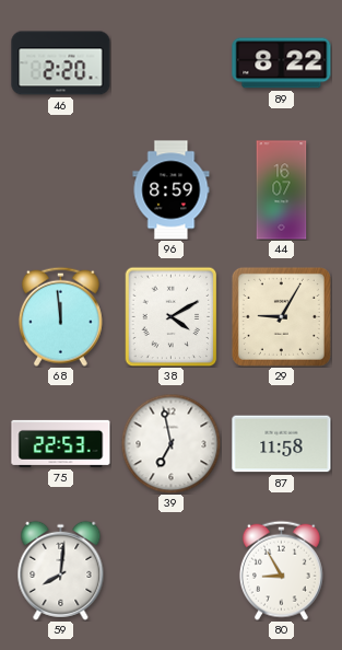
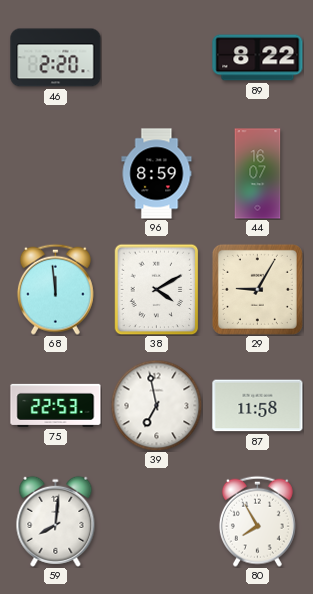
80: 8:55 -> 7:55
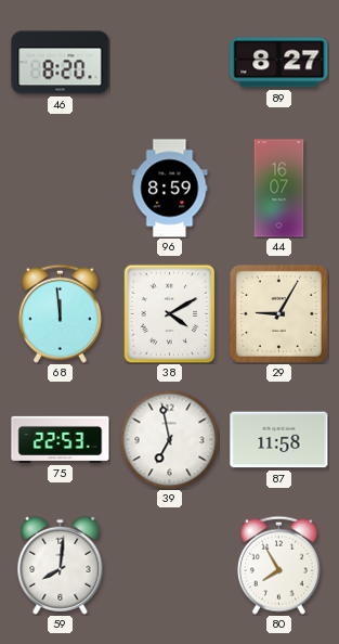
46: 2:20 -> 8:20
89: 8:22 -> 8:27
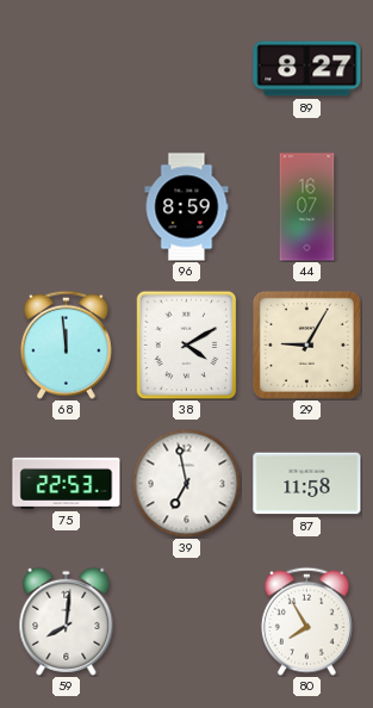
46: 8:20 -> none
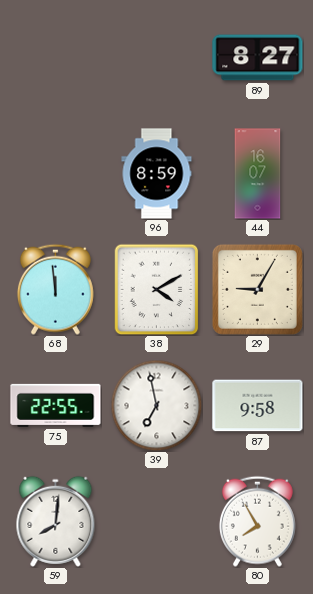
75: 22:53 -> 22:55
87: 11:58 -> 9:58
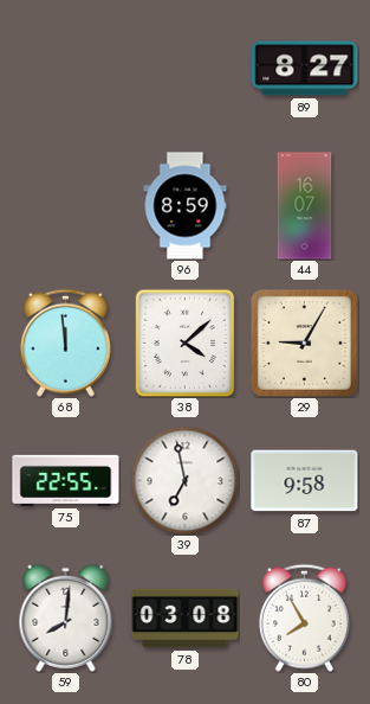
38: 4:10 -> 4:08
78: none -> 03:08
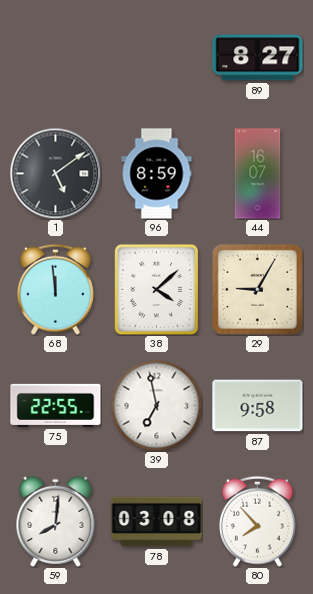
1: none -> 5:09
80: 7:55 -> 7:53
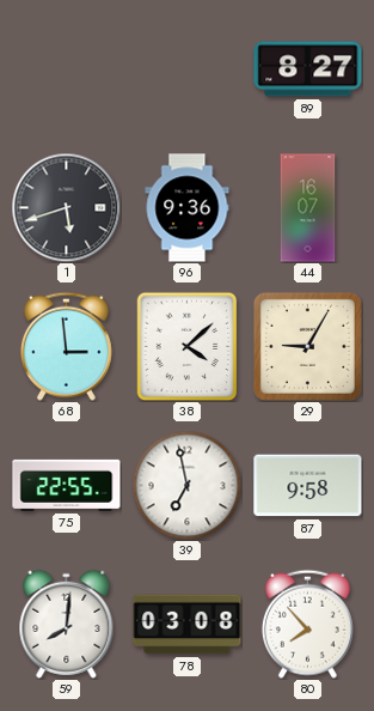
1: 5:09 -> 5:42
96: 8:59 -> 9:36
68: 11:59 -> 2:59
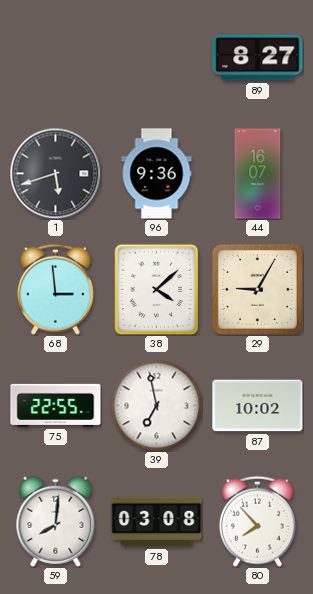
87: 9:58 -> 10:02
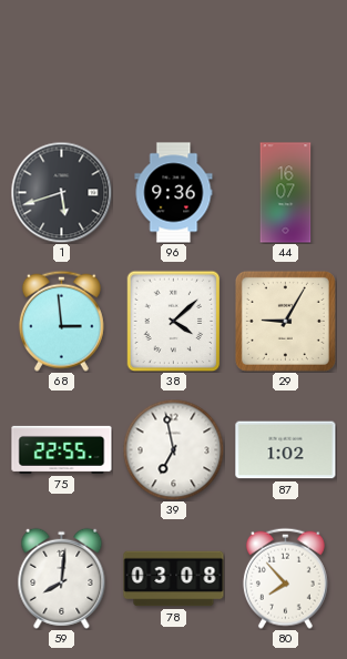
89: 8:27 -> none
87: 10:02 -> 1:02
